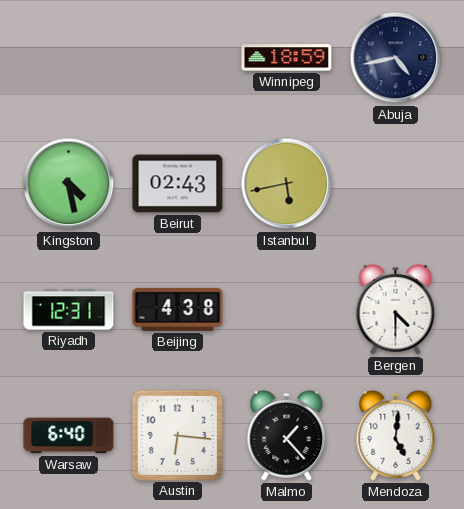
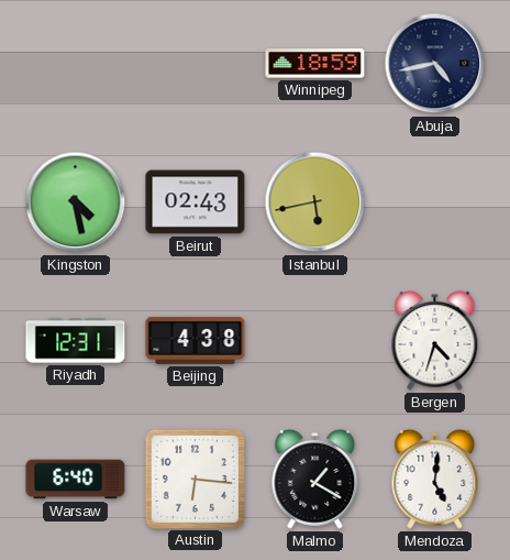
Bergen: 4:30 -> 4:33
Malmo: 1:23 -> 1:20
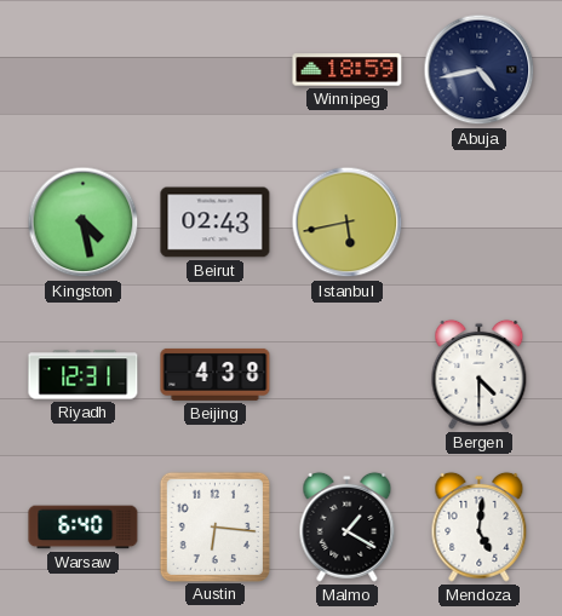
Bergen: 4:33 -> 4:30
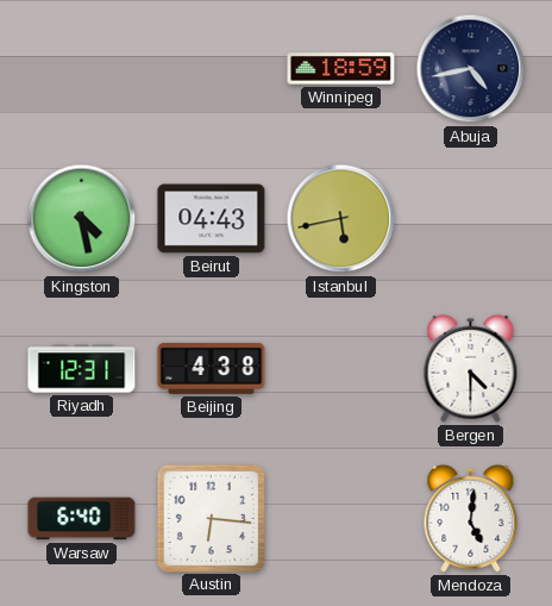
Beirut: 02:43 -> 04:43
Malmo: 1:20 -> none
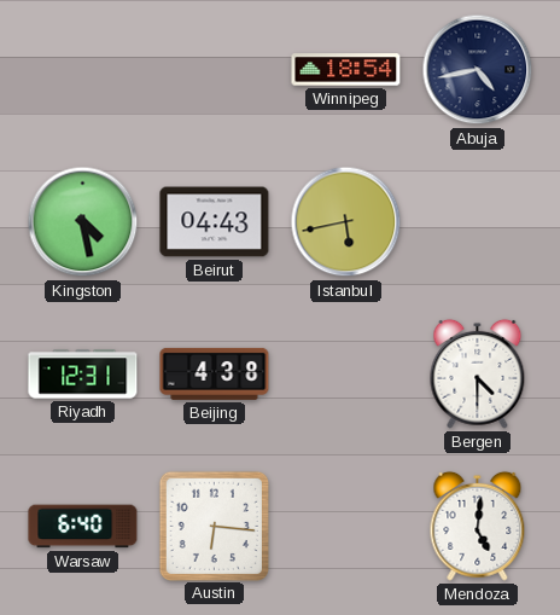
Winnipeg: 18:59 -> 18:54
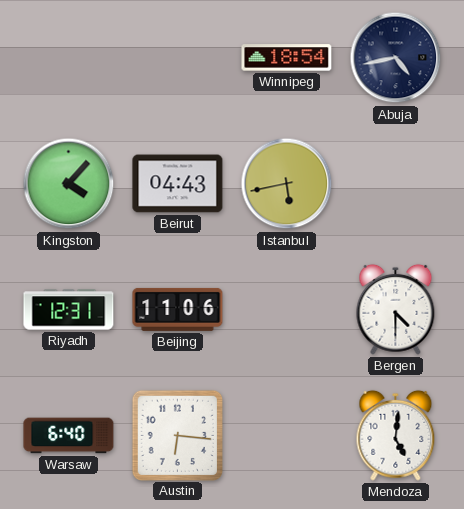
Kingston: 4:28 -> 4:07
Beijing: 4:38 -> 11:06
